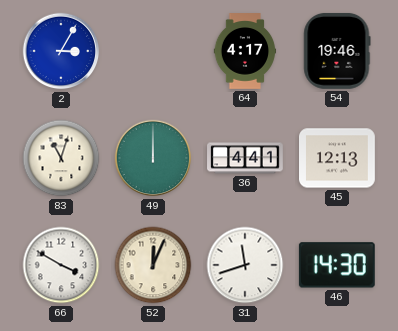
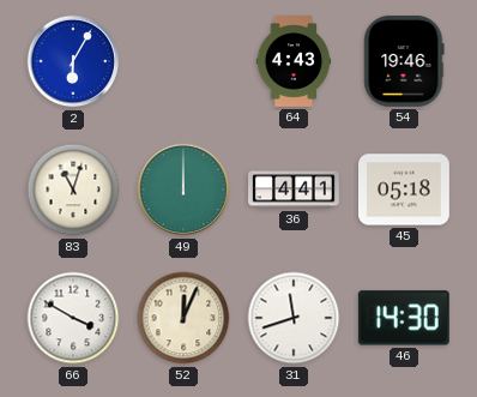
2: 3:05 -> 6:05
64: 4:17 -> 4:43
45: 12:13 -> 05:18
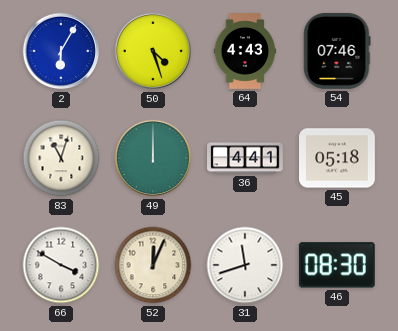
50: none -> 4:27
54: 19:46 -> 07:46
46: 14:30 -> 08:30
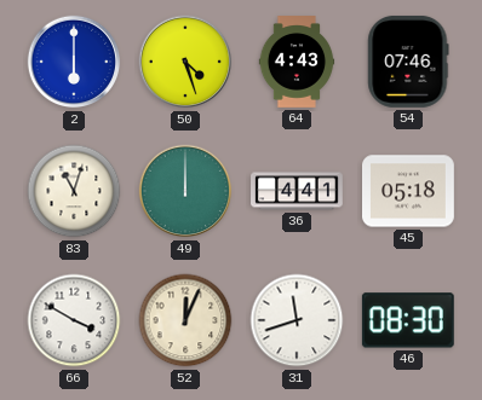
2: 6:05 -> 6:00
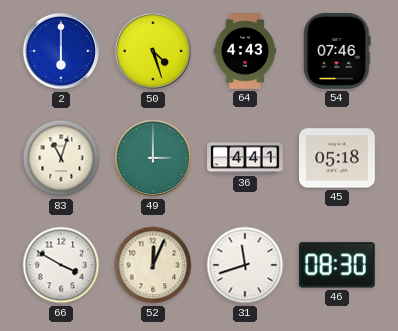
49: 12:00 -> 3:00
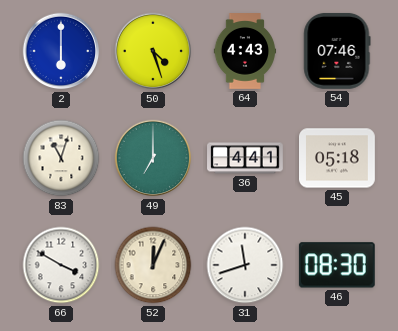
49: 3:00 -> 7:00
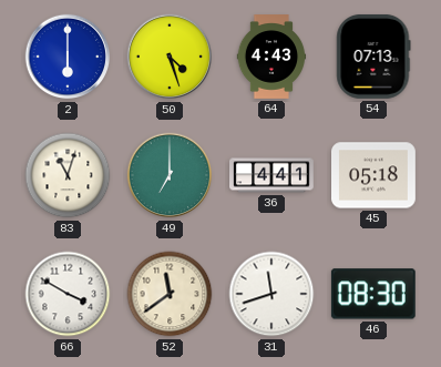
54: 07:46 -> 07:13
52: 12:04 -> 11:39
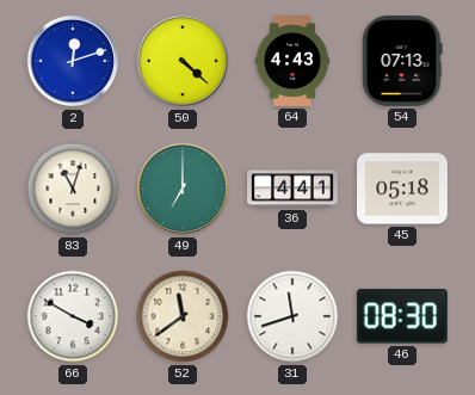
2: 6:00 -> 12:12
50: 4:27 -> 4:22
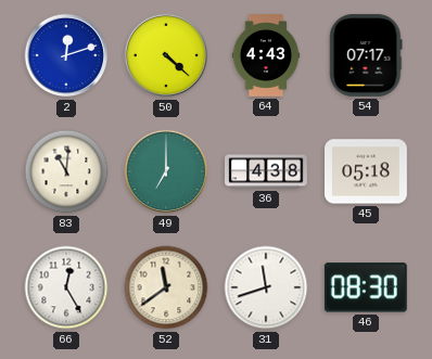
54: 07:13 -> 07:17
83: 11:03 -> 11:01
36: 4:41 -> 4:38
66: 3:50 -> 12:25
